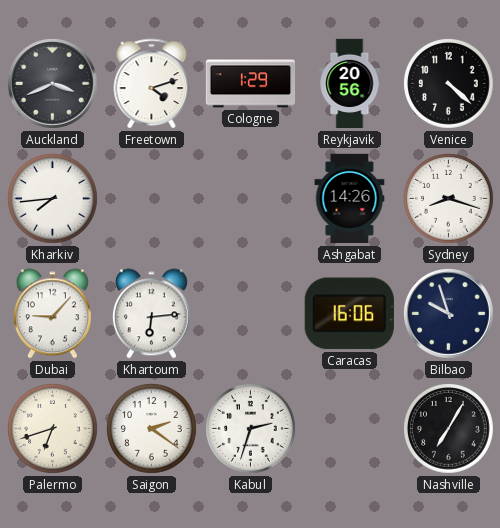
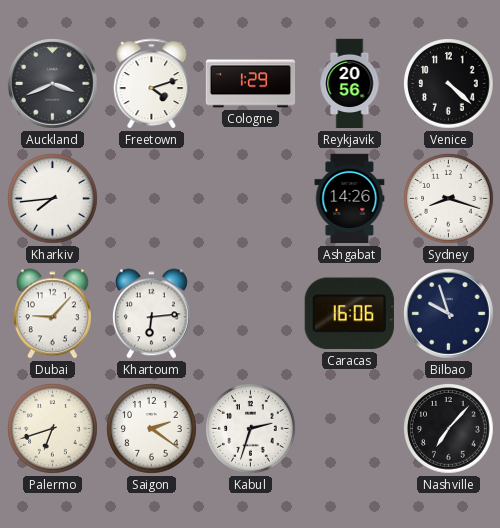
Nashville: 7:05 -> 7:07
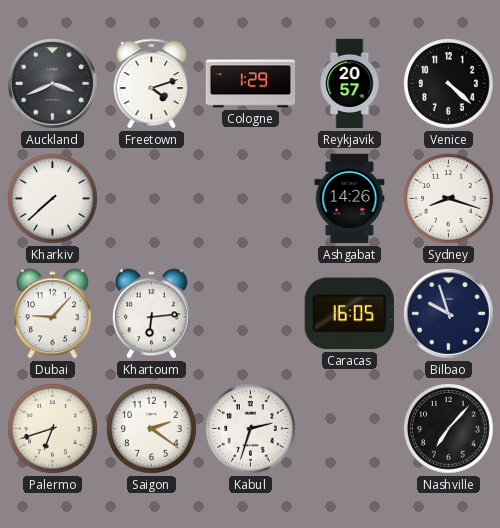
Reykjavik: 20:56 -> 20:57
Kharkiv: 7:44 -> 7:38
Caracas: 16:06 -> 16:05
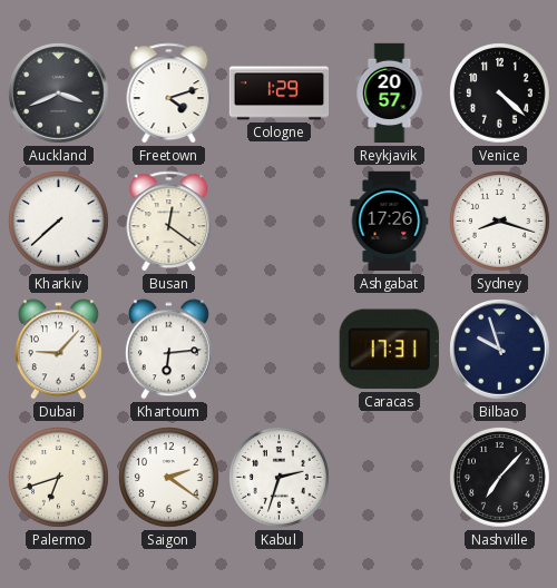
Busan: none -> 12:21
Ashgabat: 14:26 -> 17:26
Caracas: 16:05 -> 17:31
